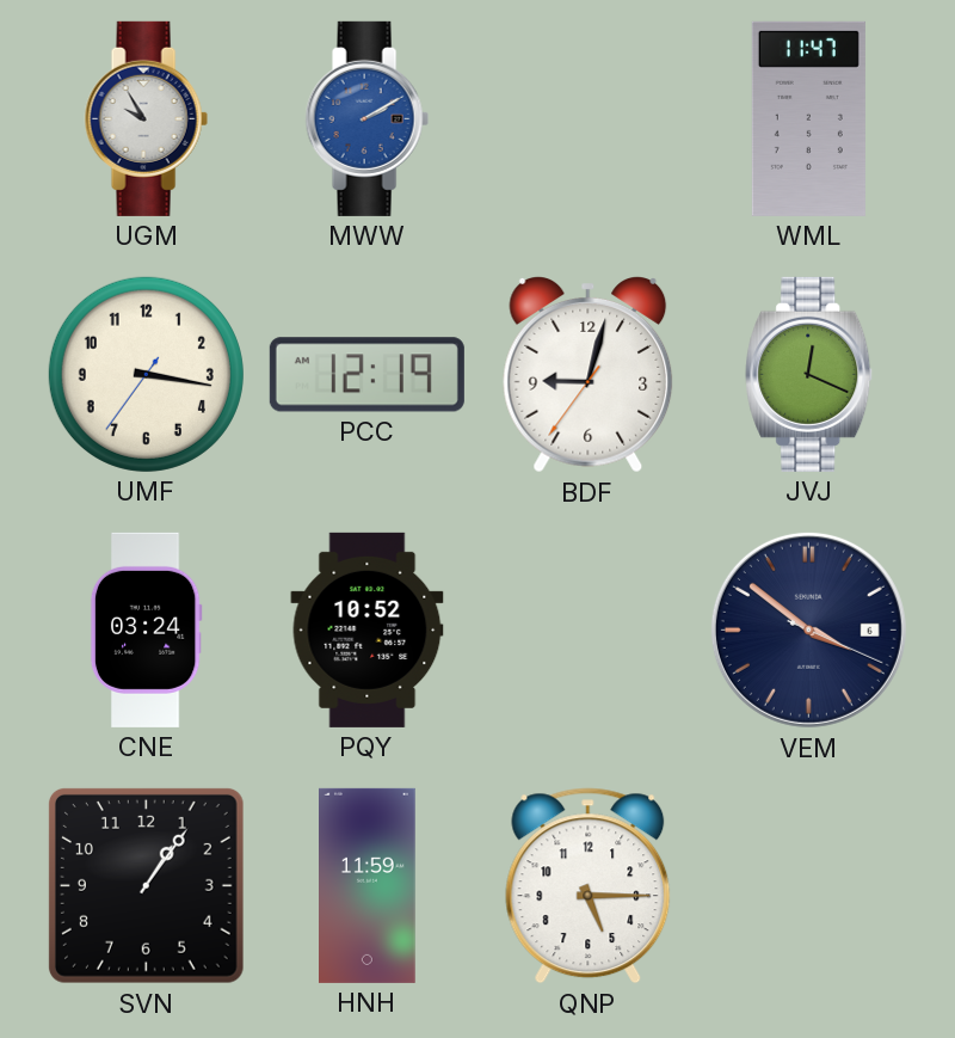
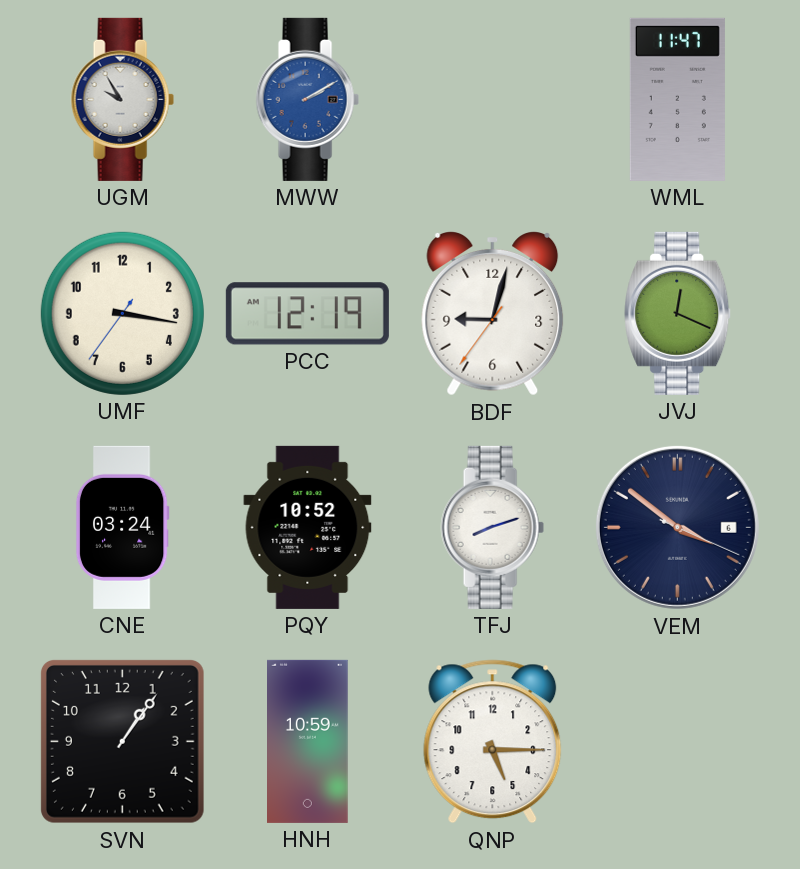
TFJ: none -> 8:12
HNH: 11:59 -> 10:59
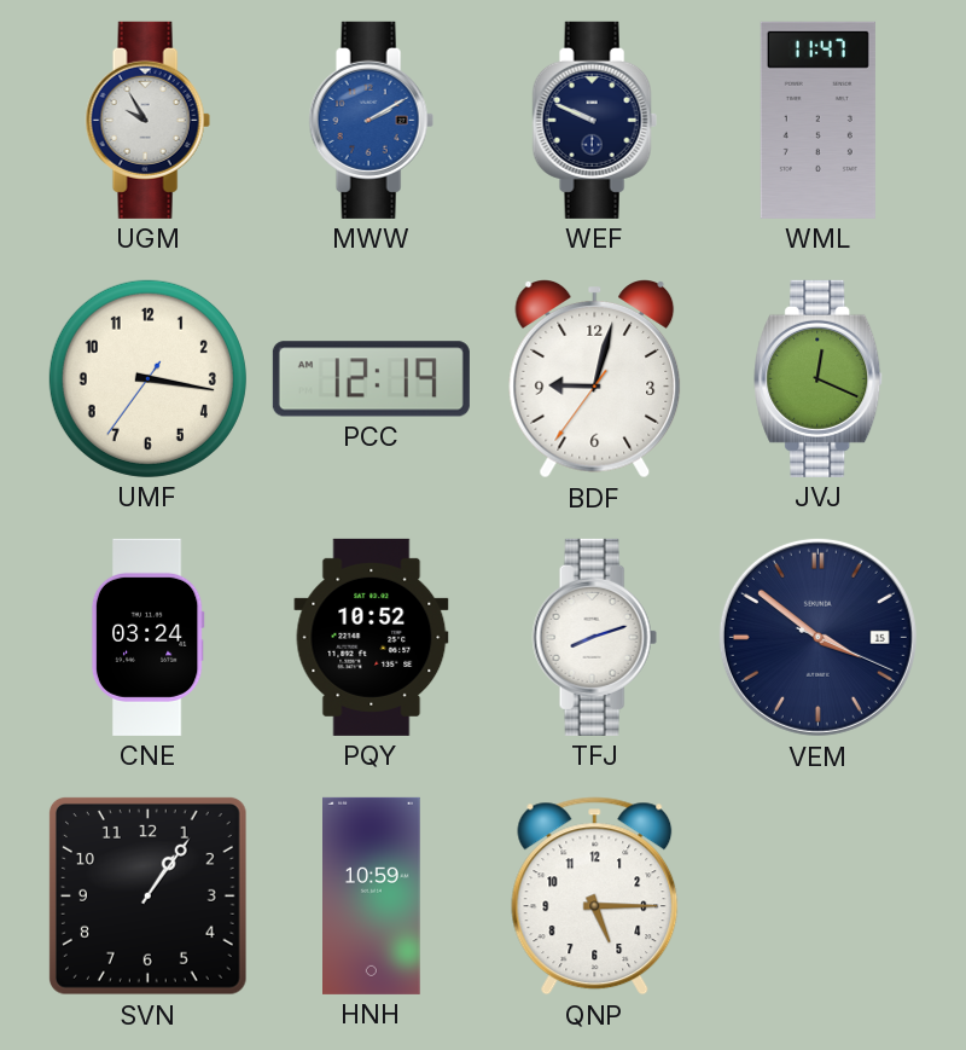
WEF: none -> 9:49
VEM date: 6 -> 15
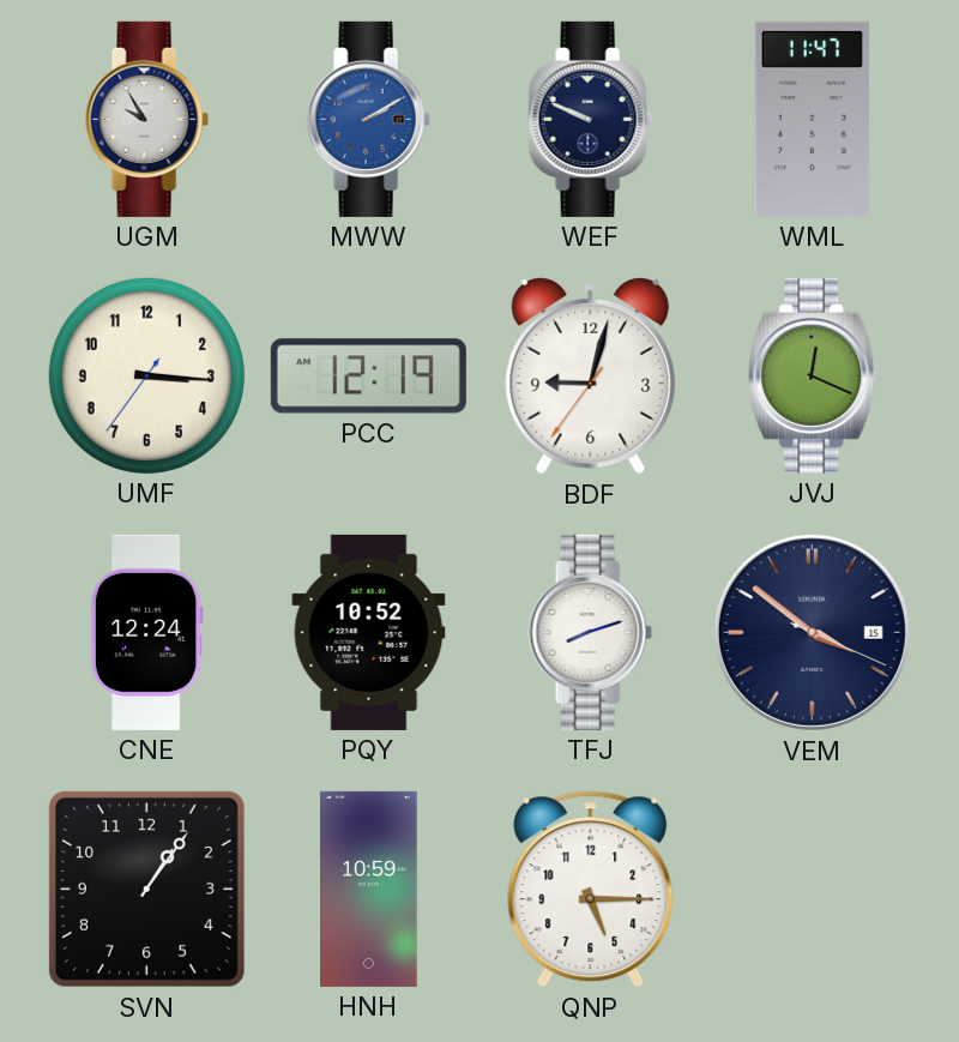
UMF: 3:16 -> 3:15
CNE: 03:24 -> 12:24
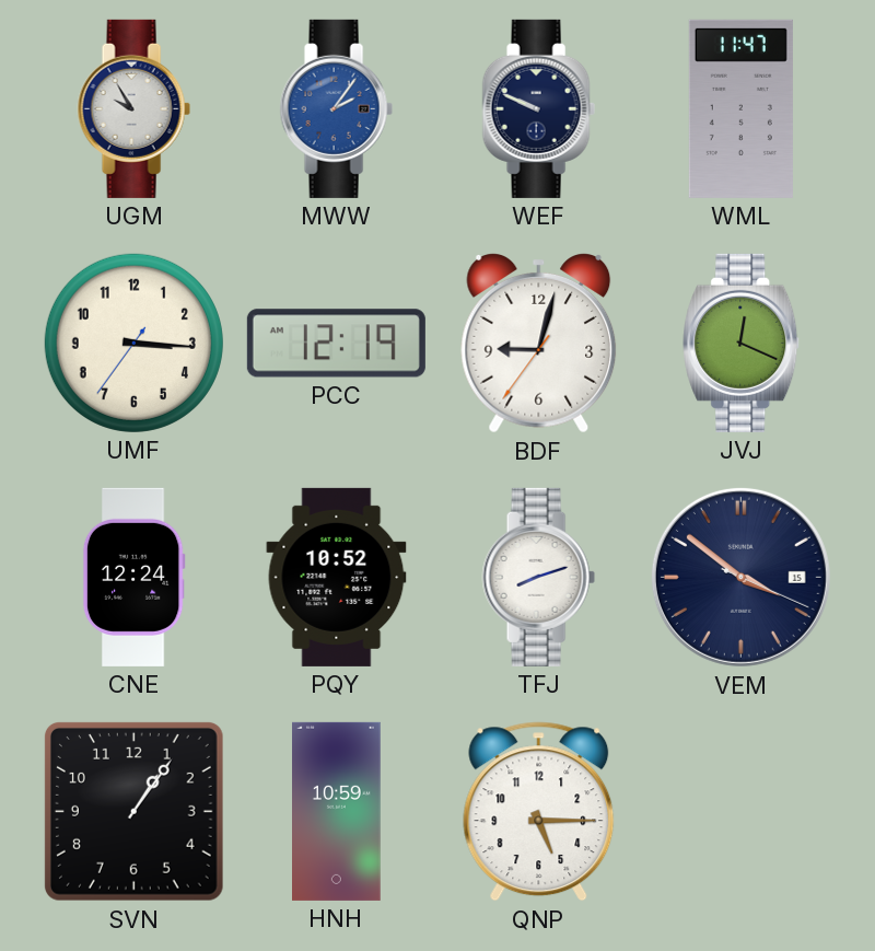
MWW: 2:10 -> 2:06
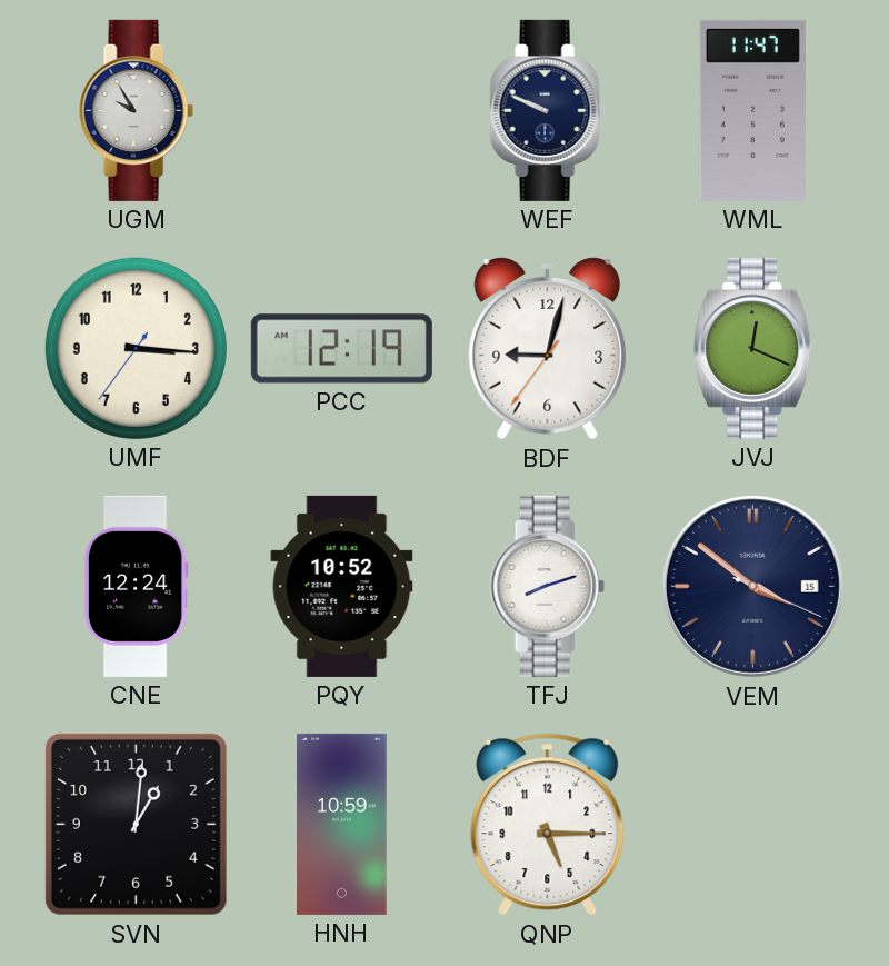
MWW: 2:06 -> none
SVN: 1:06 -> 1:01
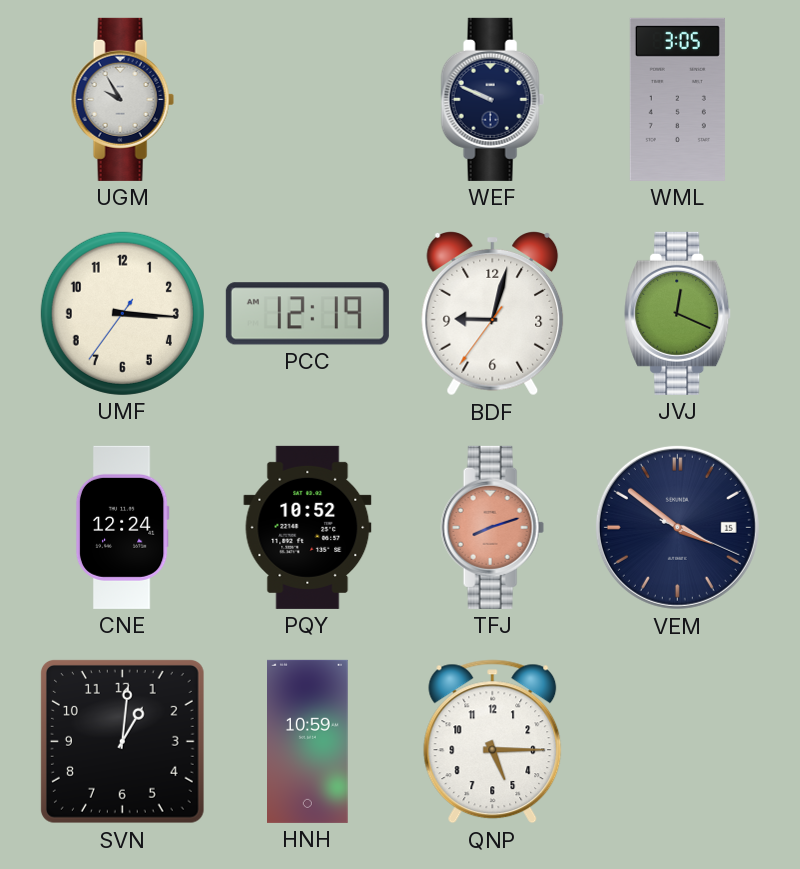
WML: 11:47 -> 3:05
TFJ dial: white -> salmon
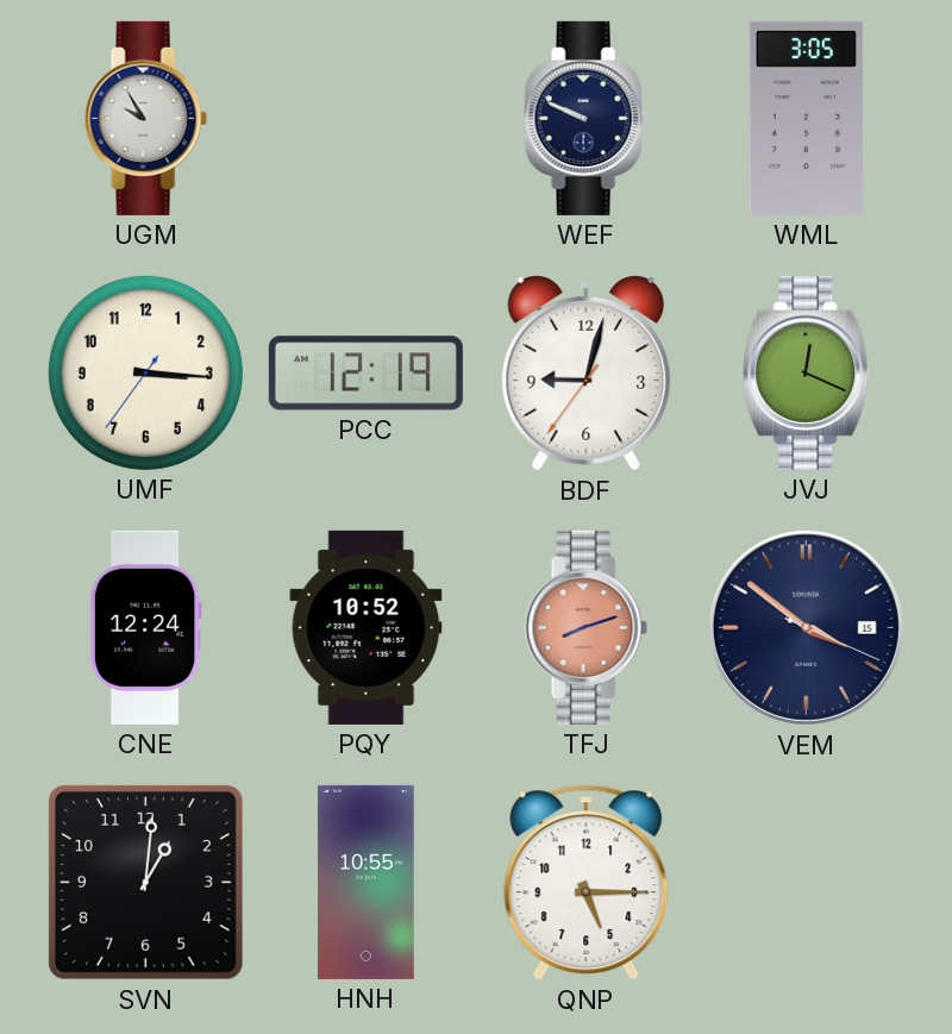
HNH: 10:59 -> 10:55
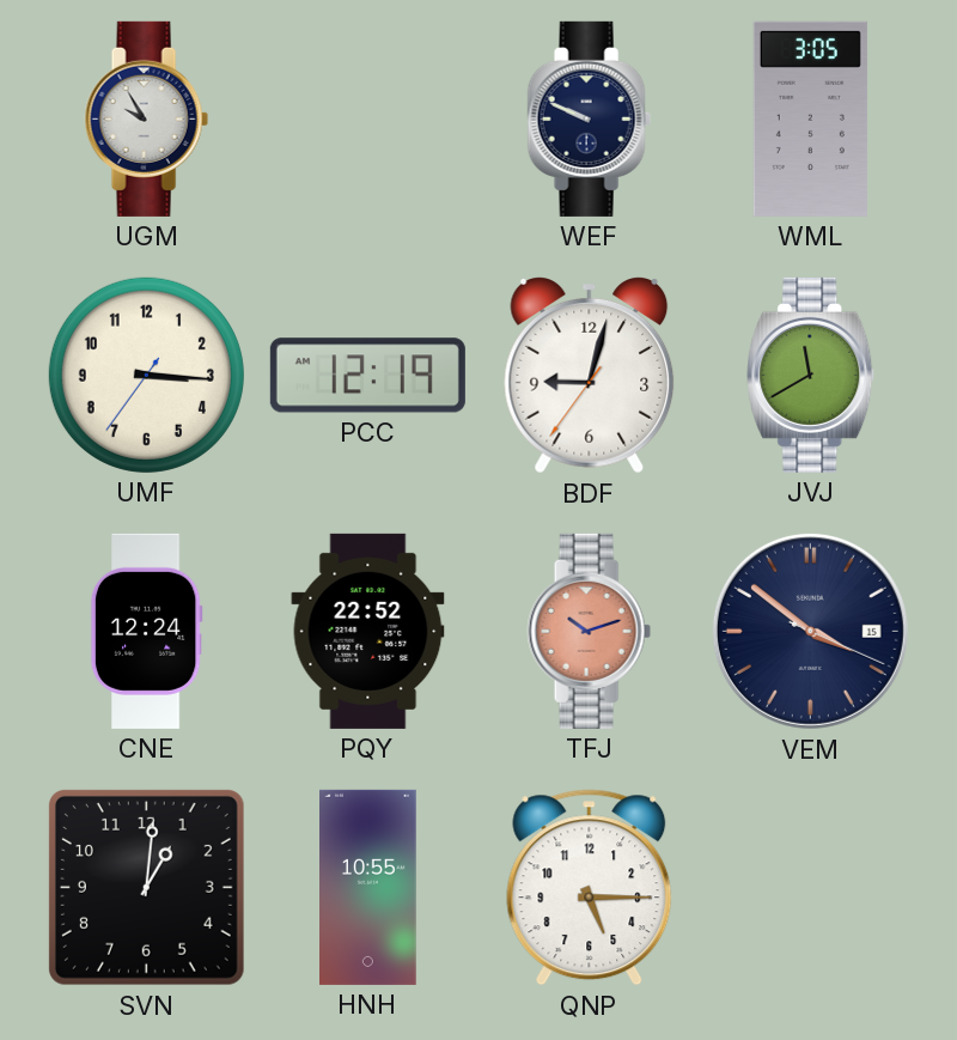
JVJ: 12:19 -> 11:40
PQY: 10:52 -> 22:52
TFJ: 8:12 -> 10:12
